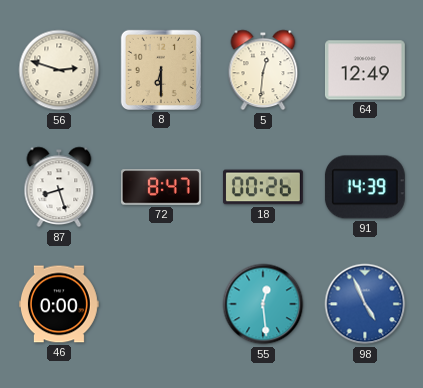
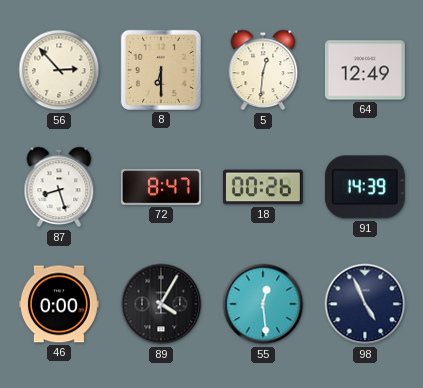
56: 2:48 -> 2:53
89: none -> 4:05
98 dial: blue -> navy
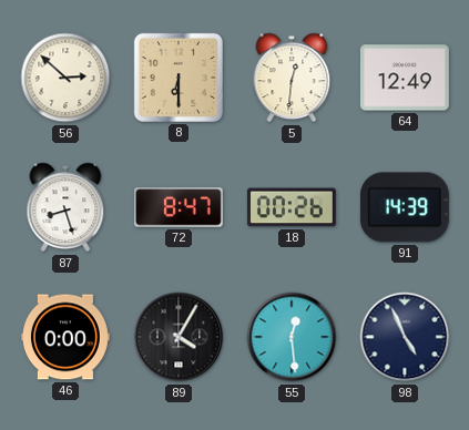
56: 2:53 -> 2:52
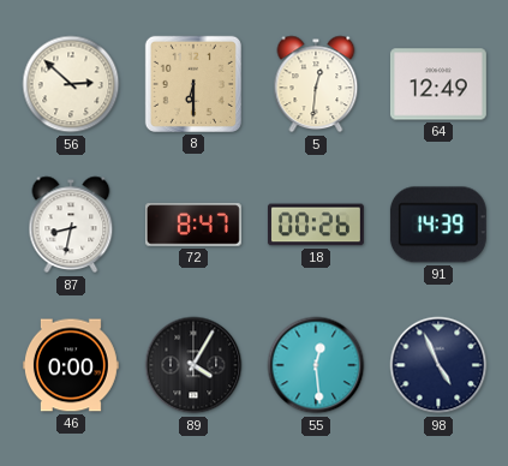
87: 8:27 -> 8:32
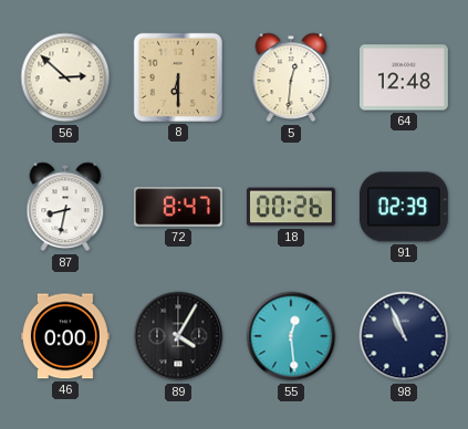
64: 12:49 -> 12:48
91: 14:39 -> 02:39
98: 4:56 -> 10:56
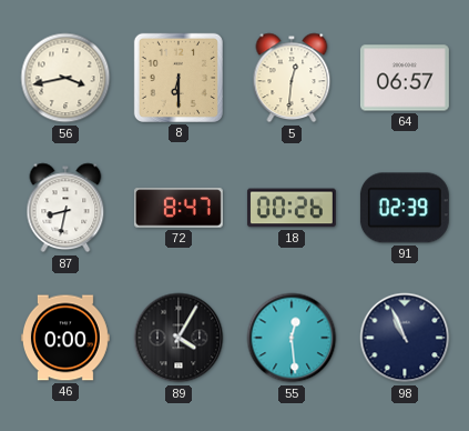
56: 2:52 -> 3:43
64: 12:48 -> 06:57
